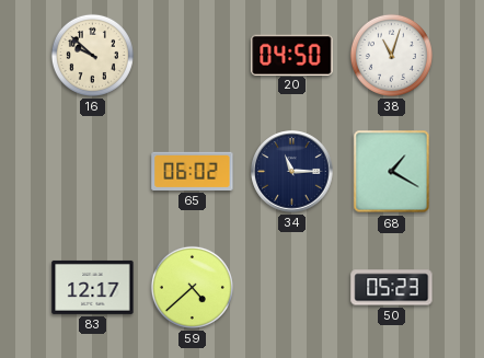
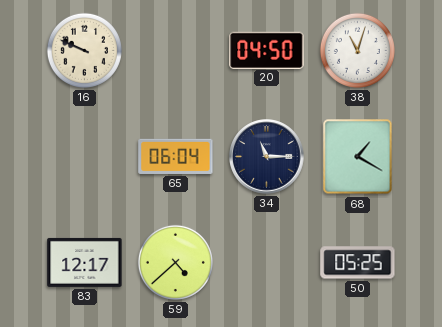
16: 9:52 -> 9:49
65: 06:02 -> 06:04
50: 05:23 -> 05:25
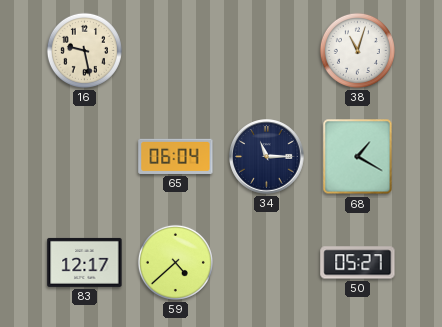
16: 9:49 -> 9:28
20: 04:50 -> none
50: 05:25 -> 05:27
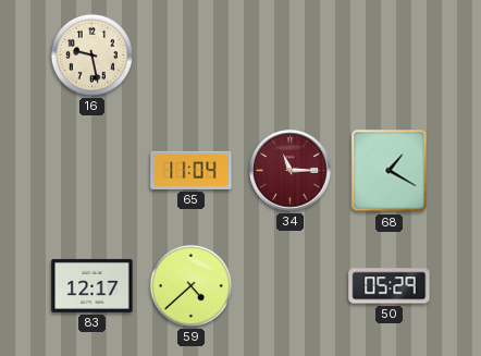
38: 11:03 -> none
65: 06:04 -> 11:04
34 dial: navy -> burgundy
50: 05:27 -> 05:29
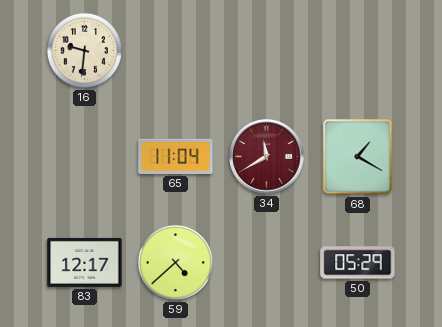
16: 9:28 -> 9:31
34: 11:15 -> 11:40
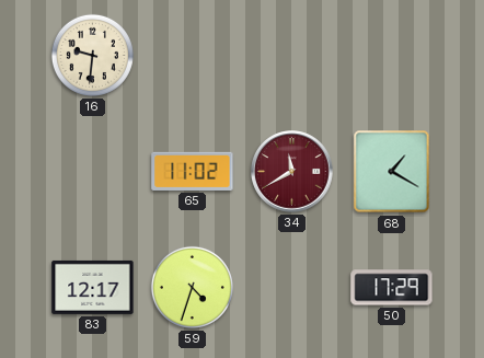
65: 11:04 -> 11:02
59: 4:38 -> 4:33
50: 05:29 -> 17:29
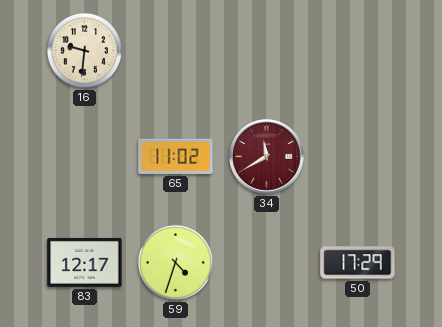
68: 1:20 -> none
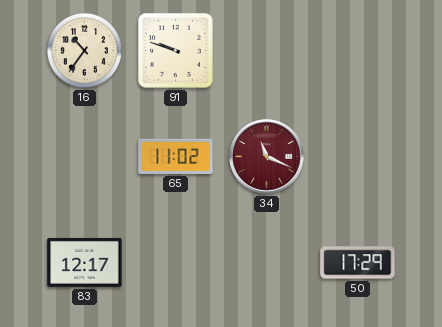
16: 9:31 -> 10:36
91: none -> 9:48
34: 11:40 -> 11:19
59: 4:33 -> none
